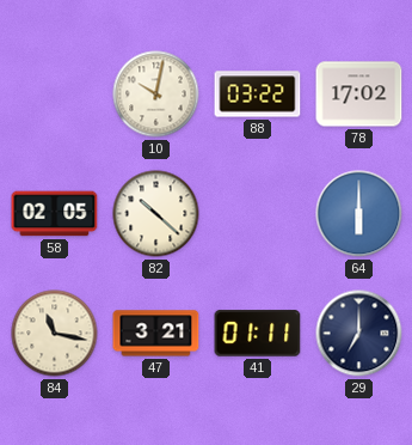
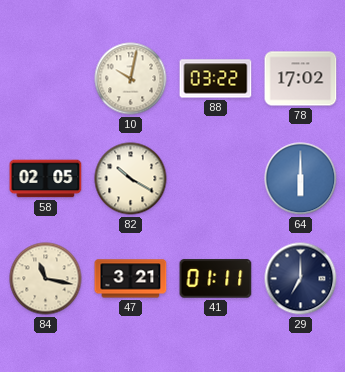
82: 10:22 -> 10:20
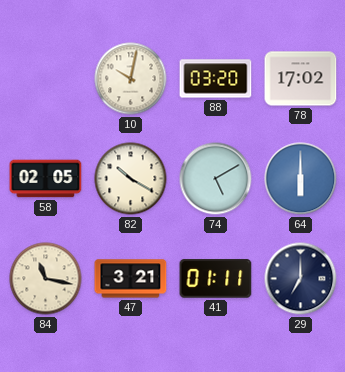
88: 03:22 -> 03:20
74: none -> 5:10
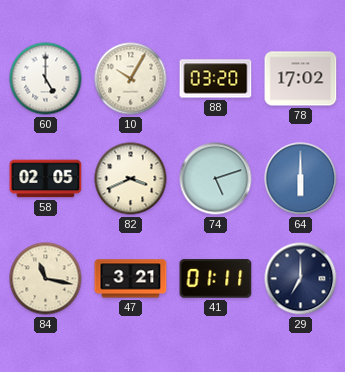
60: none -> 5:00
10: 10:02 -> 10:05
82: 10:20 -> 3:41
74: 5:10 -> 5:12
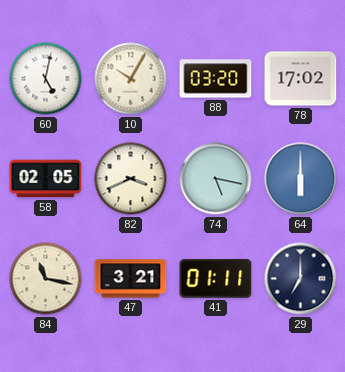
60: 5:00 -> 5:02
74: 5:12 -> 5:17
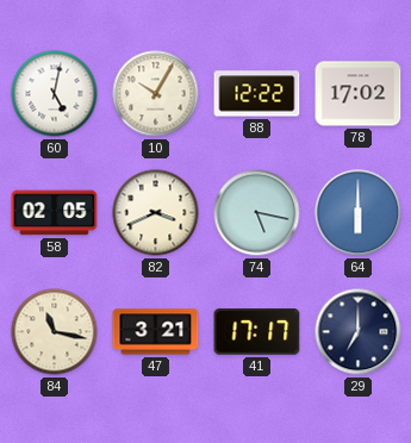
88: 03:20 -> 12:22
41: 01:11 -> 17:17
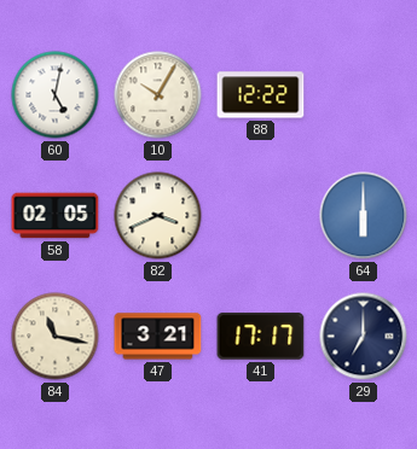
78: 17:02 -> none
74: 5:17 -> none
